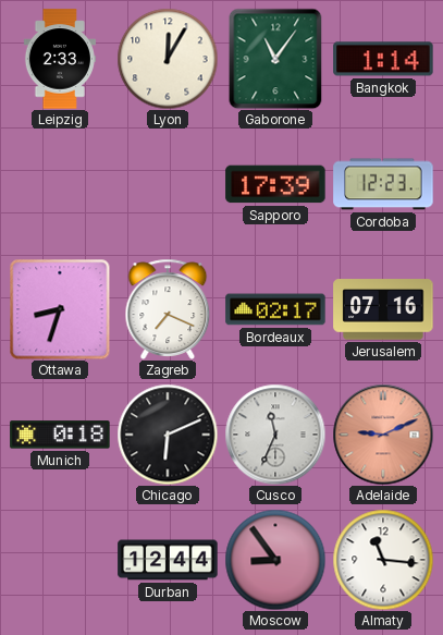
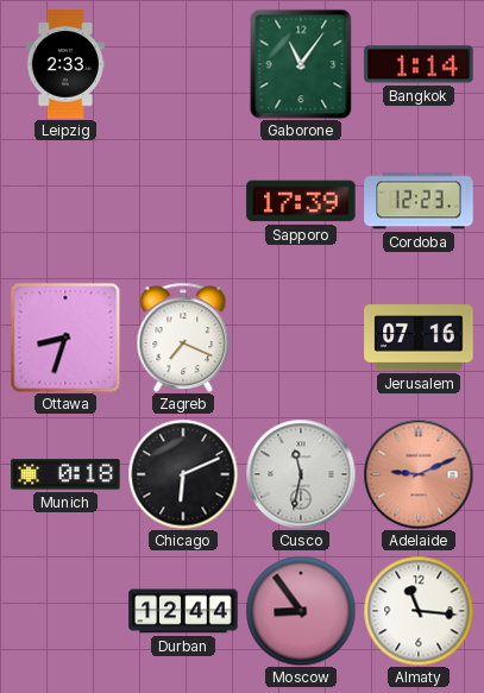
Lyon: 12:05 -> none
Bordeaux: 02:17 -> none
Cusco: 11:34 -> 11:32
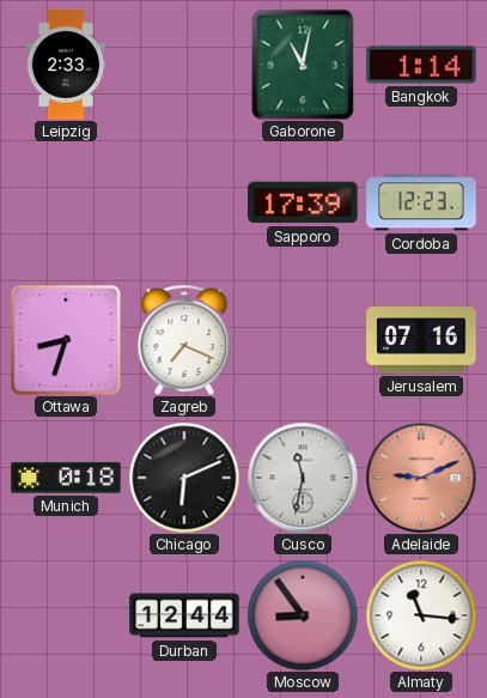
Gaborone: 11:06 -> 11:02
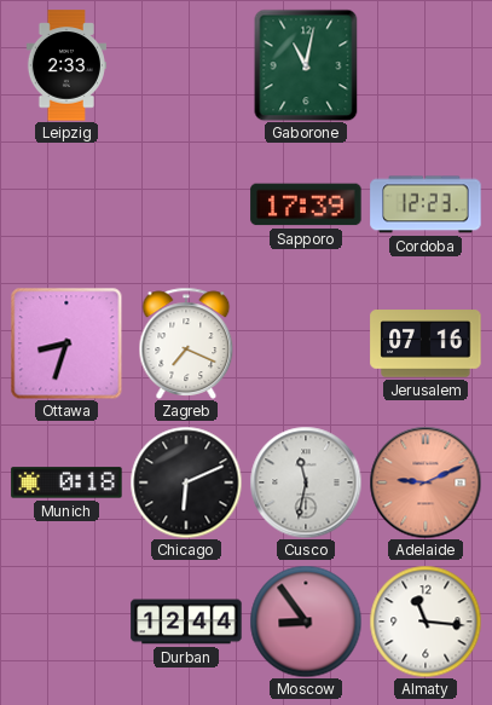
Bangkok: 1:14 -> none
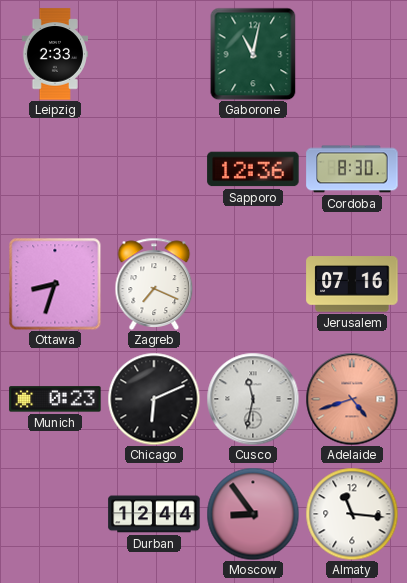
Sapporo: 17:39 -> 12:36
Cordoba: 12:23 -> 8:30
Munich: 0:18 -> 0:23
Adelaide: 9:11 -> 4:42
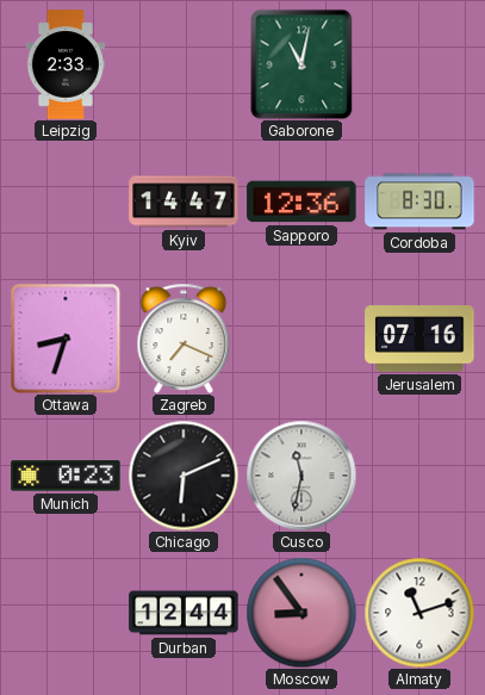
Kyiv: none -> 14:47
Adelaide: 4:42 -> none
Almaty: 11:16 -> 11:12
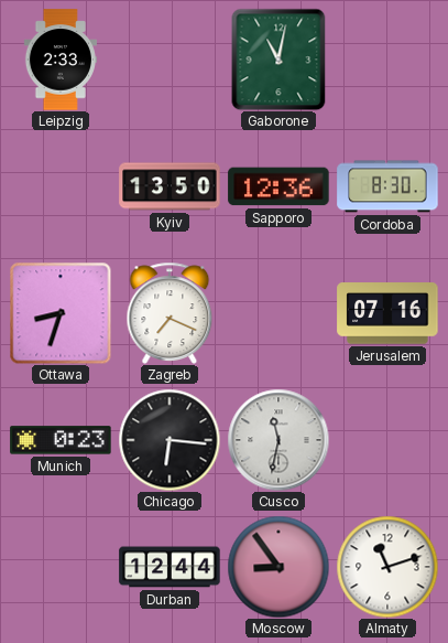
Kyiv: 14:47 -> 13:50
Chicago: 6:11 -> 6:16
